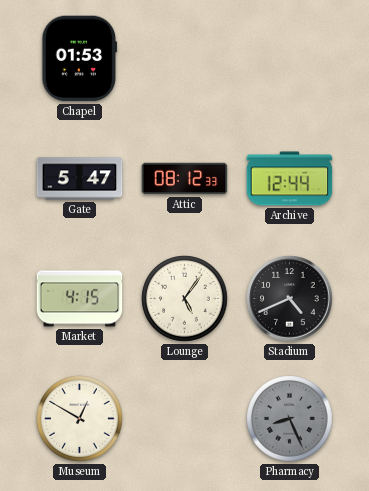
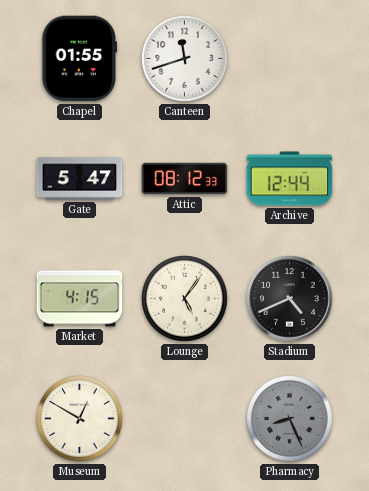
Chapel: 01:53 -> 01:55
Canteen: none -> 11:42
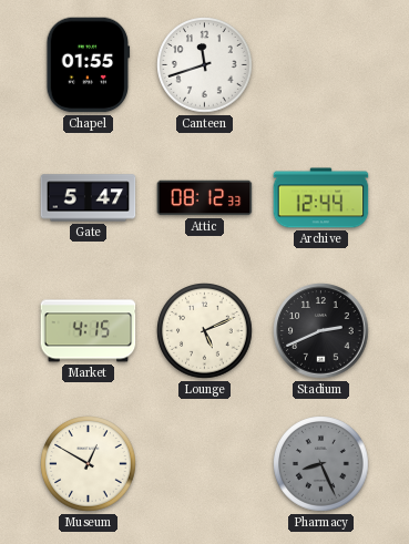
Lounge: 5:06 -> 5:11
Stadium: 4:41 -> 2:41
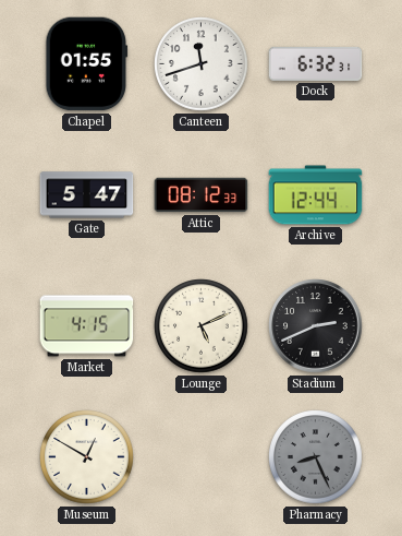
Dock: none -> 6:32
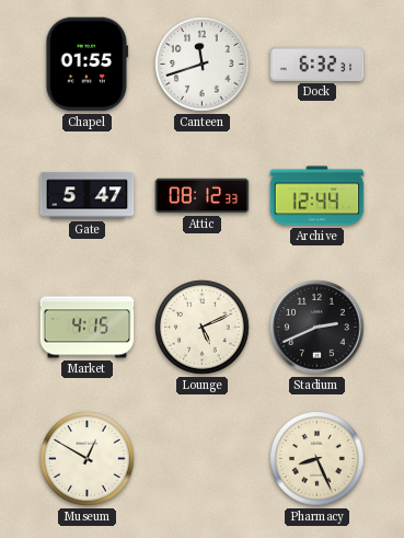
Pharmacy dial: grey -> cream
